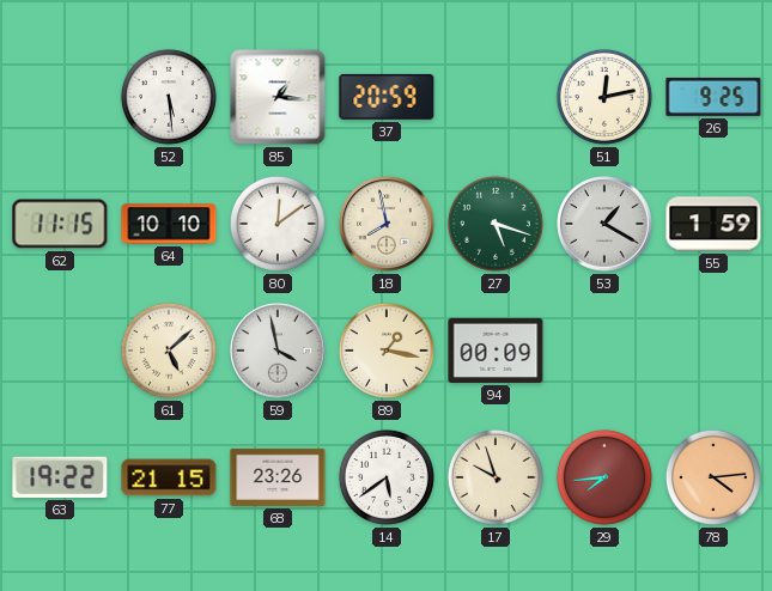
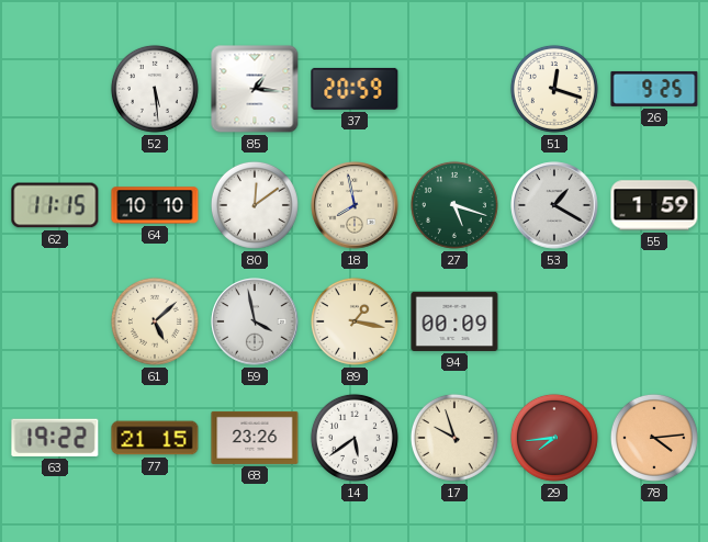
51: 12:13 -> 12:18
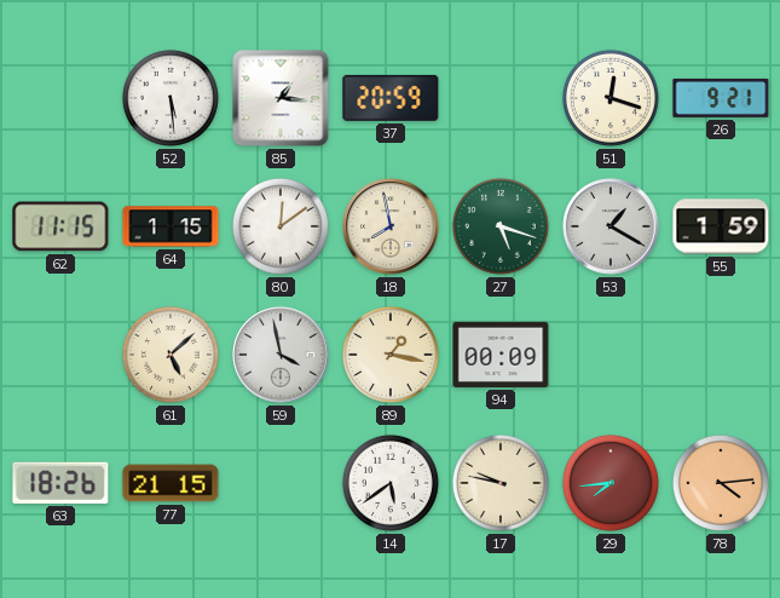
26: 9:25 -> 9:21
64: 10:10 -> 1:15
63: 19:22 -> 18:26
68: 23:26 -> none
17: 9:57 -> 9:47
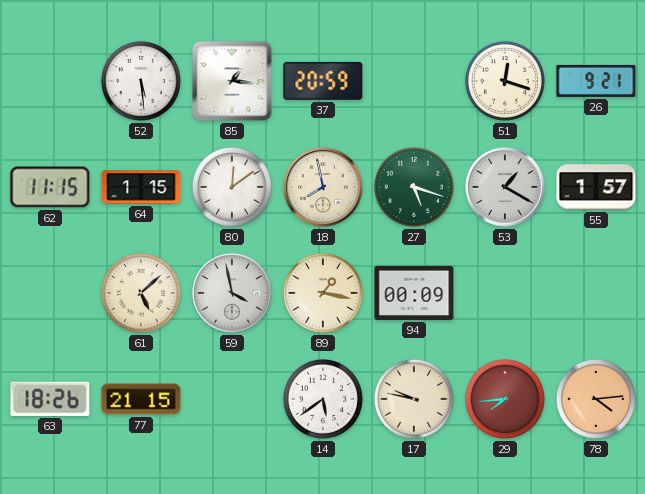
55: 1:59 -> 1:57
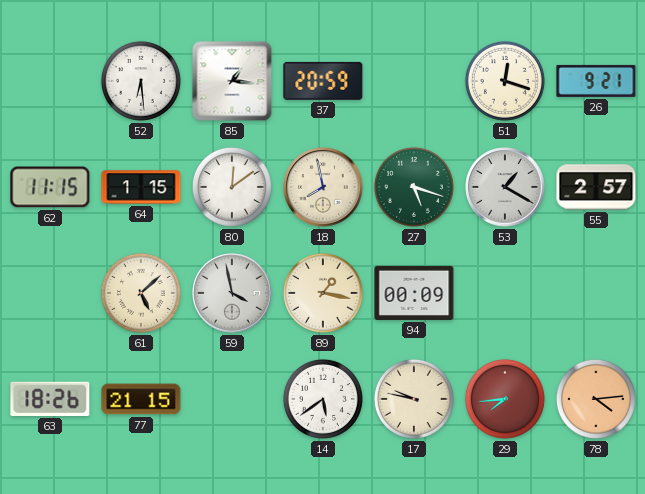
52: 5:29 -> 6:29
55: 1:57 -> 2:57
